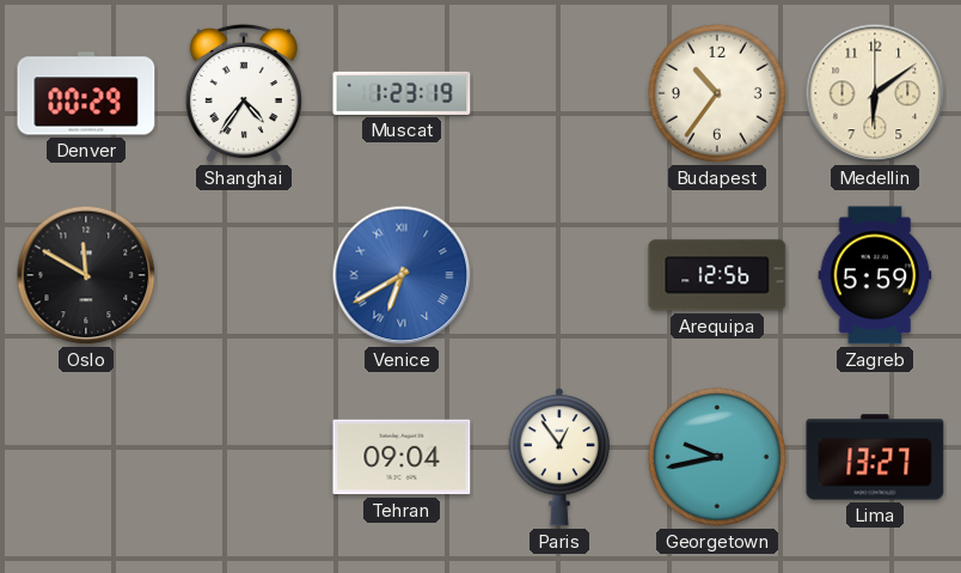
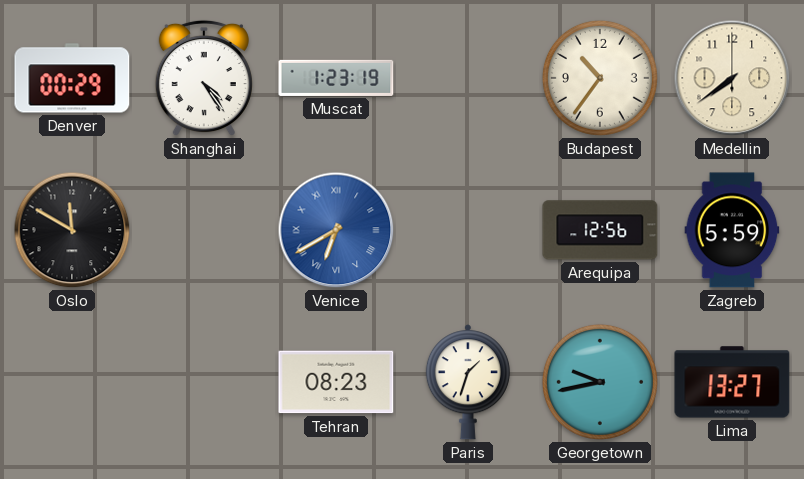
Shanghai: 4:36 -> 4:24
Medellin: 6:09 -> 7:39
Tehran: 09:04 -> 08:23
Paris: 12:54 -> 1:33
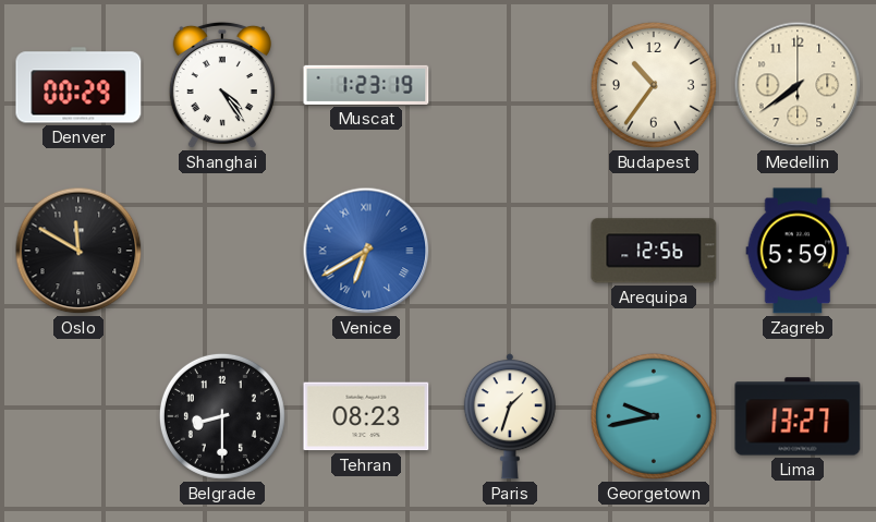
Belgrade: none -> 8:30
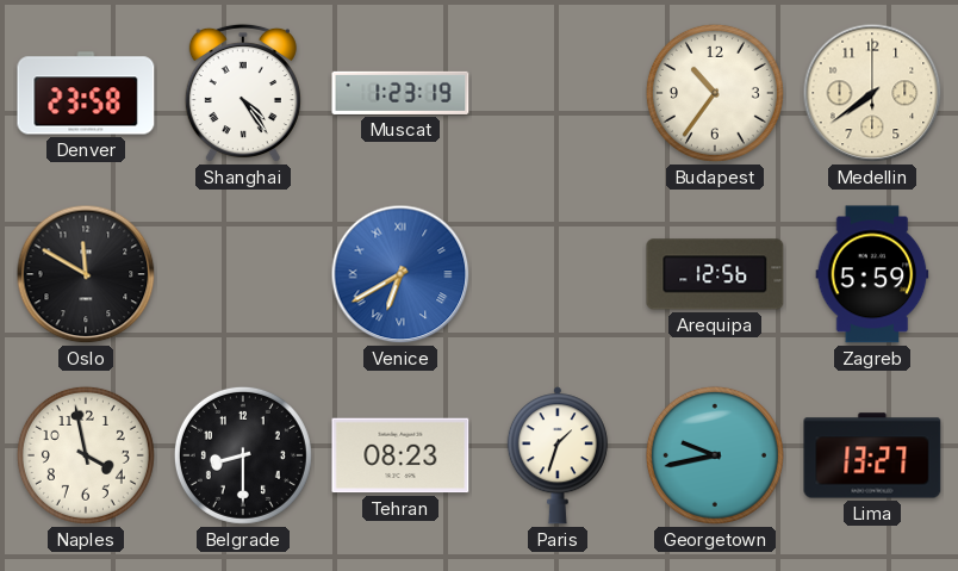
Denver: 00:29 -> 23:58
Naples: none -> 3:58
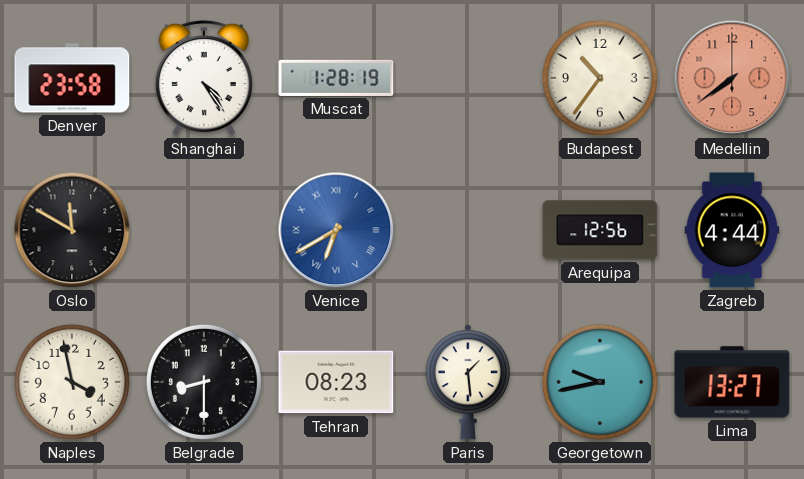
Muscat: 1:23 -> 1:28
Medellin dial: cream -> salmon
Zagreb: 5:59 -> 4:44
Paris: 1:33 -> 1:29
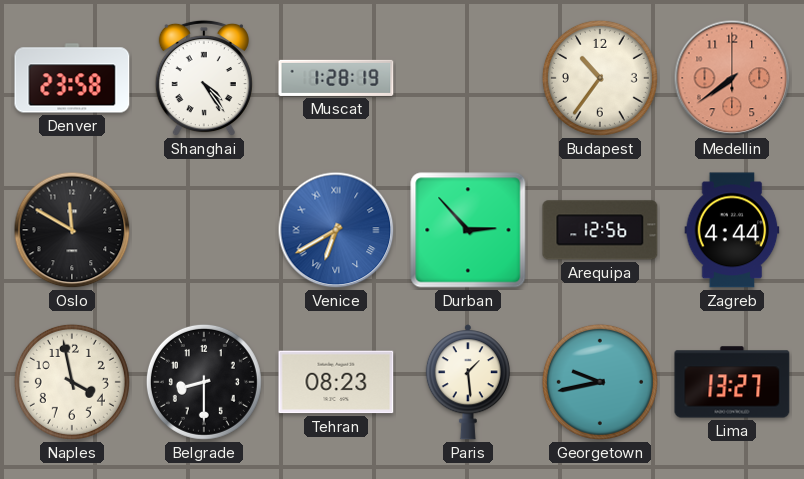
Durban: none -> 2:53
